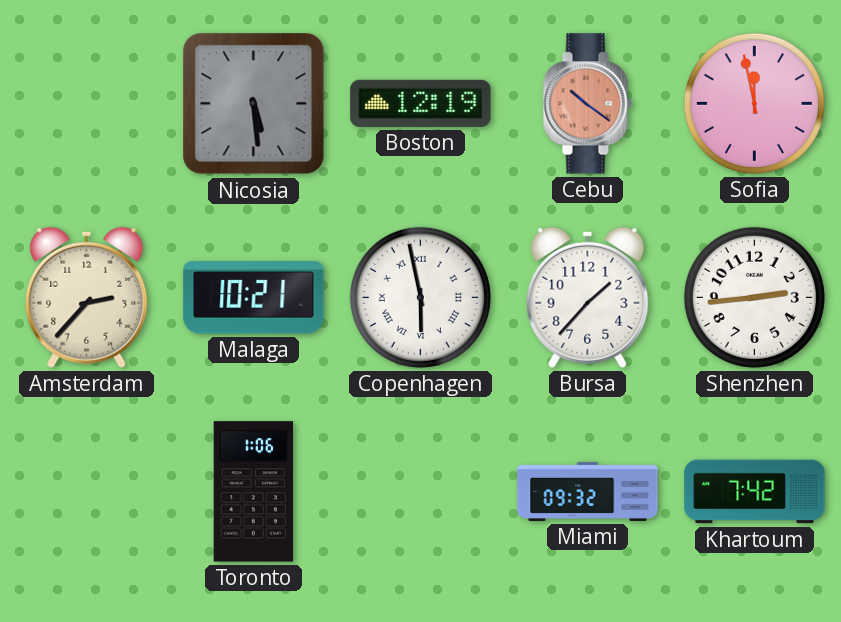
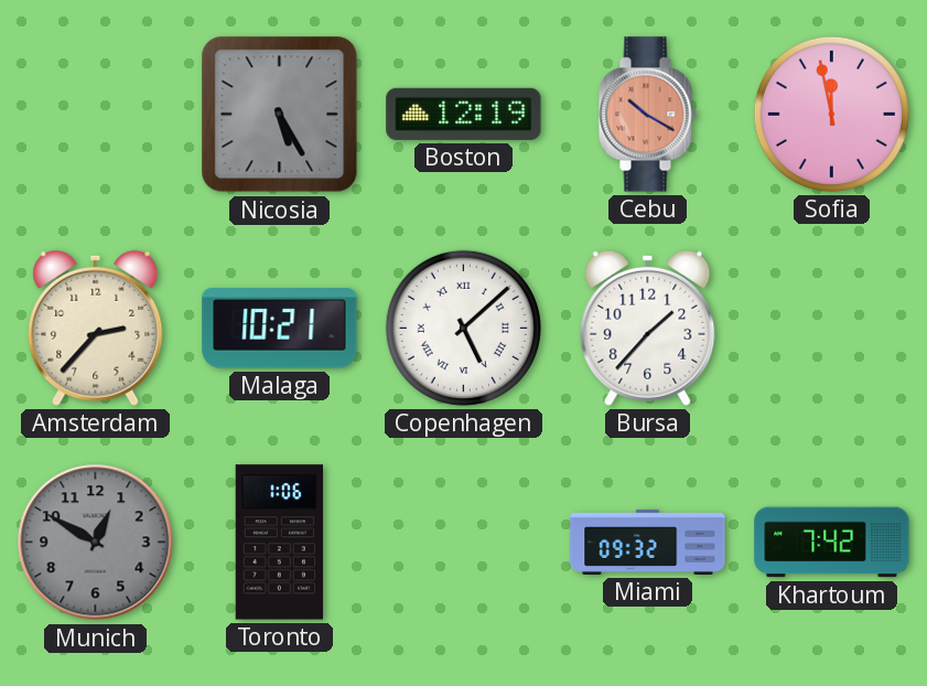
Nicosia: 5:29 -> 5:25
Cebu: 10:21 -> 10:20
Copenhagen: 5:58 -> 5:08
Shenzhen: 2:44 -> none
Munich: none -> 12:50
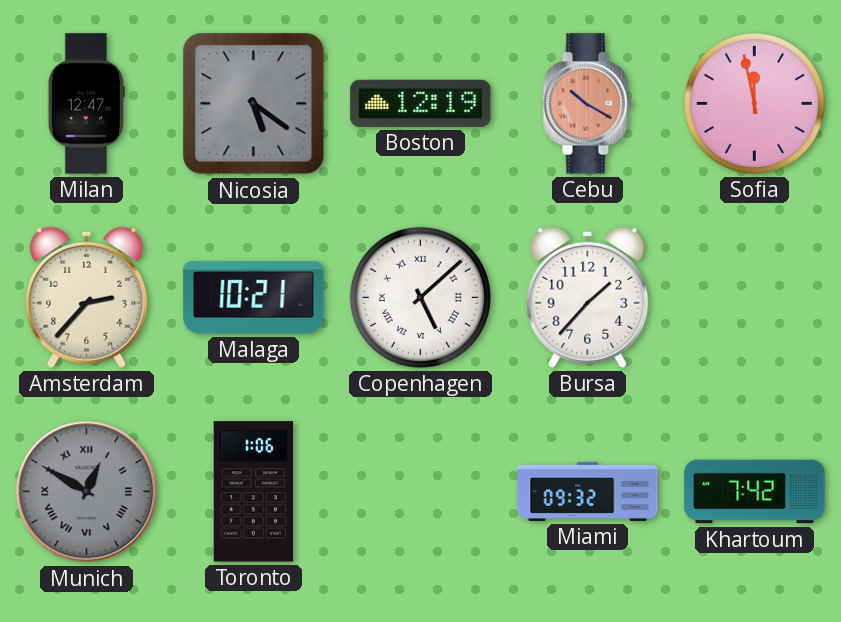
Milan: none -> 12:47
Nicosia: 5:25 -> 5:21
Munich numerals: Arabic -> Roman
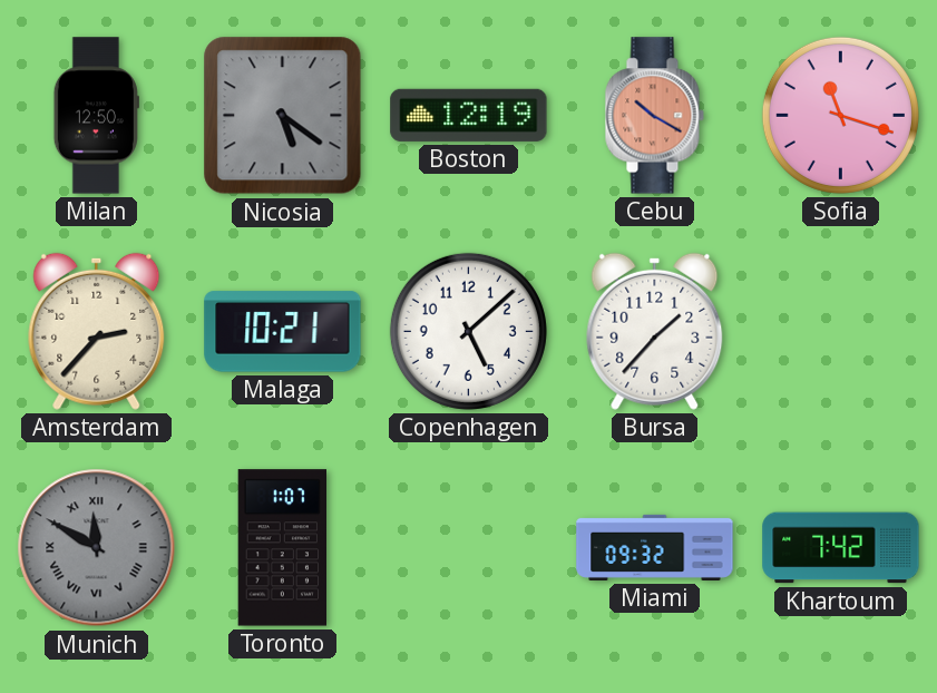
Milan: 12:47 -> 12:50
Sofia: 11:58 -> 11:18
Copenhagen numerals: Roman -> Arabic
Munich: 12:50 -> 11:50
Toronto: 1:06 -> 1:07
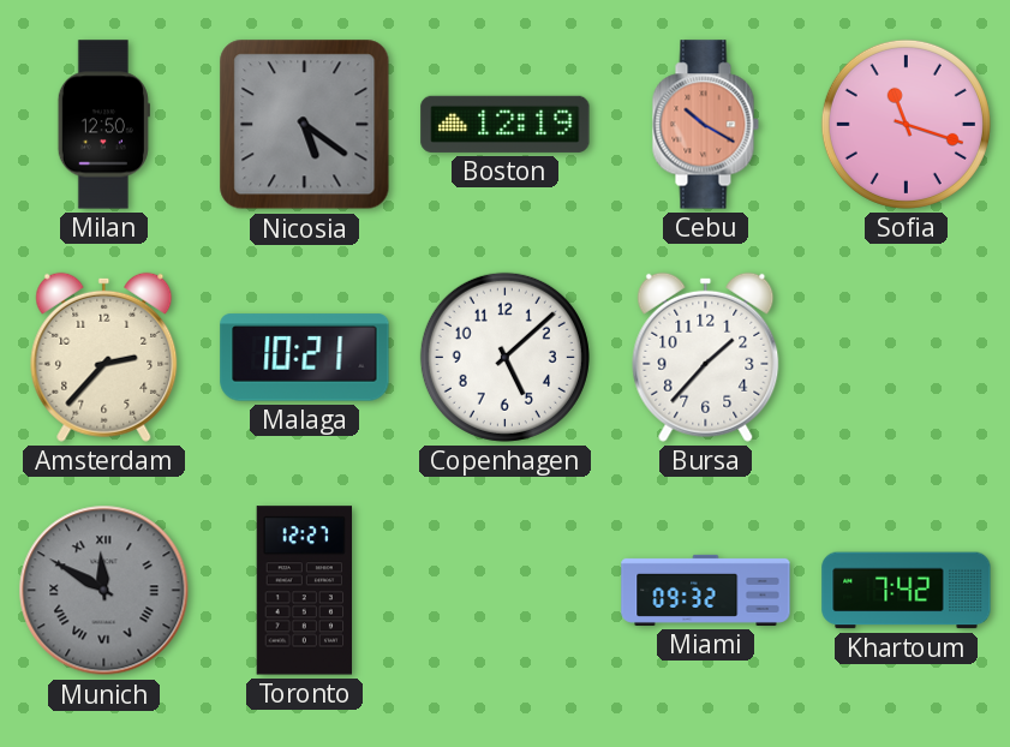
Toronto: 1:07 -> 12:27
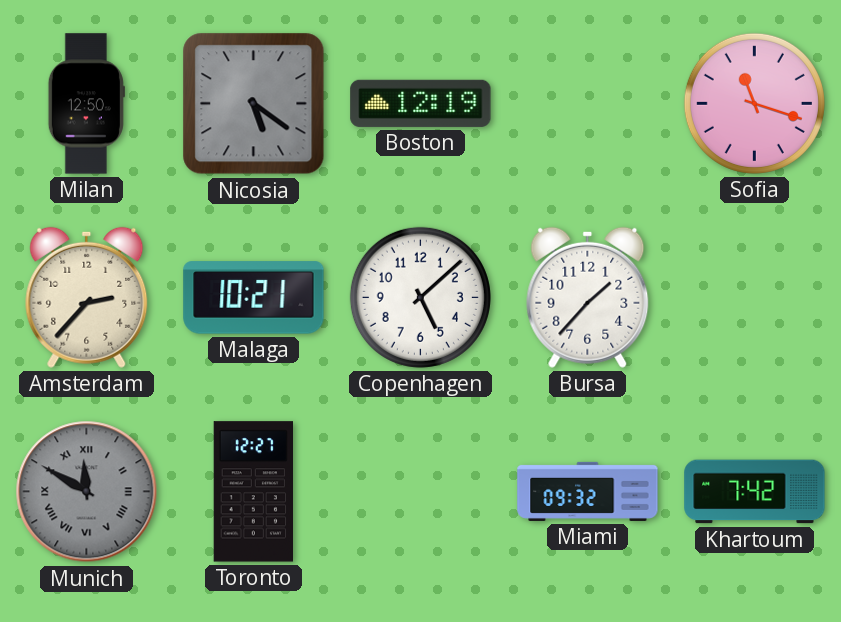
Cebu: 10:20 -> none
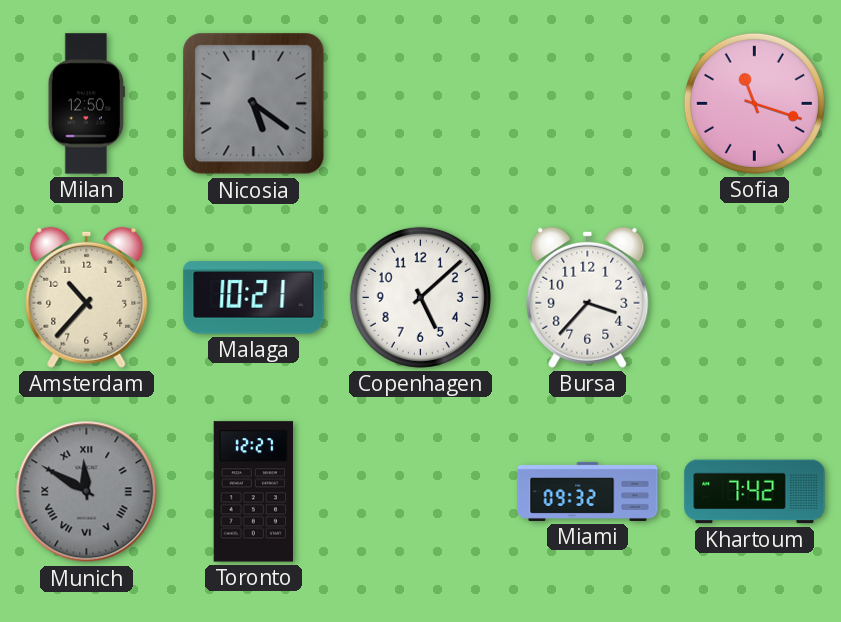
Boston: 12:19 -> none
Amsterdam: 2:37 -> 10:37
Bursa: 1:37 -> 3:37
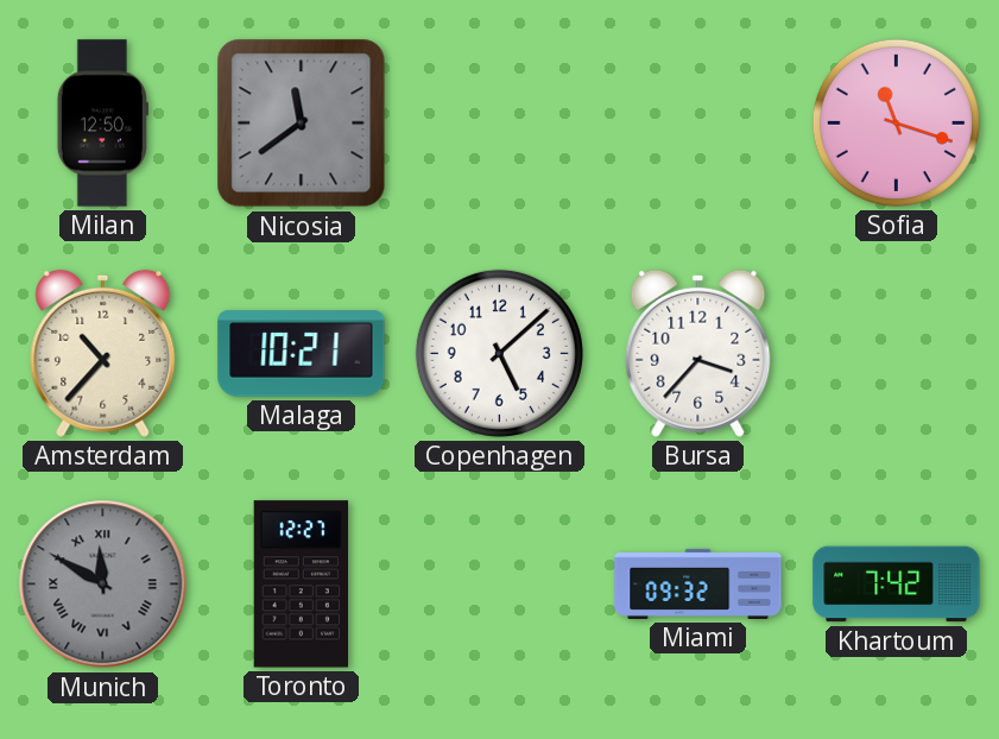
Nicosia: 5:21 -> 11:39
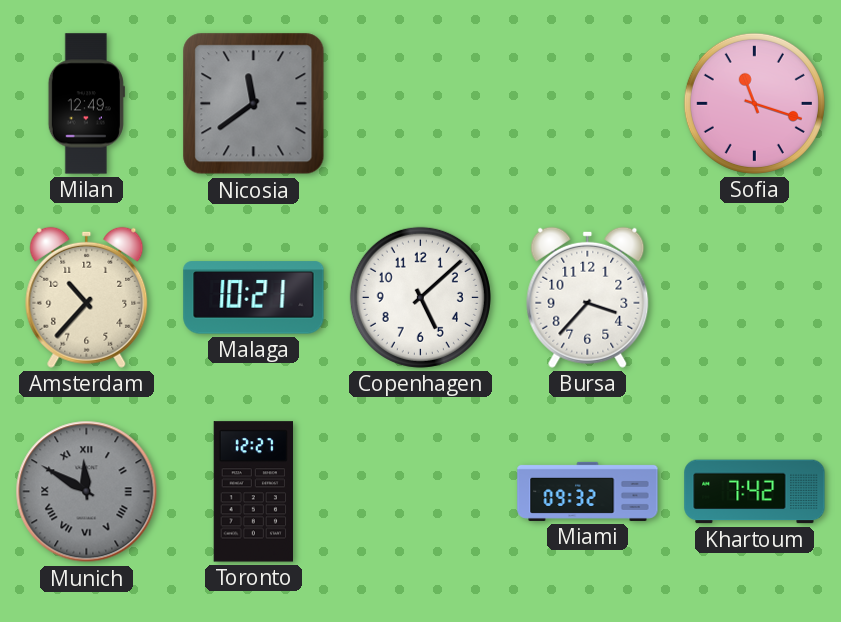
Milan: 12:50 -> 12:49
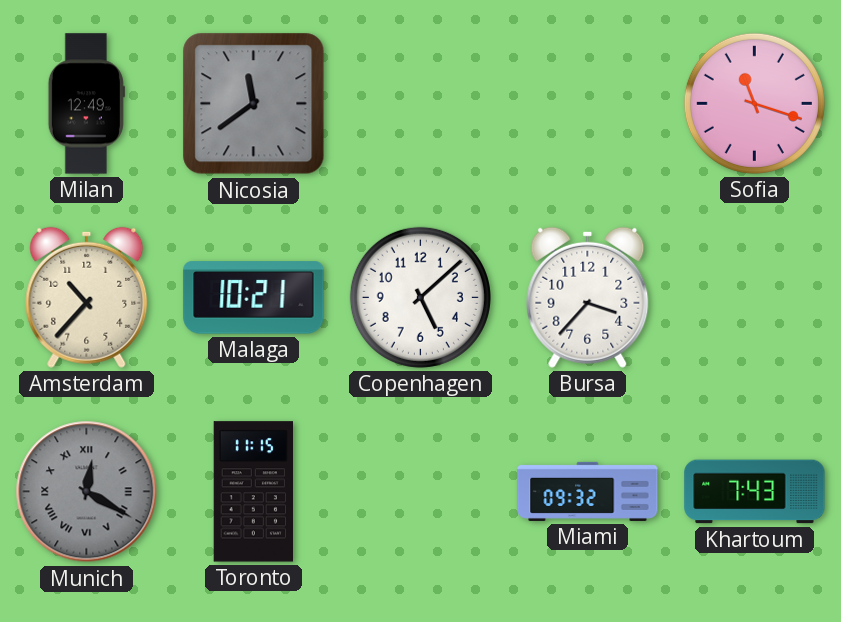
Munich: 11:50 -> 12:20
Toronto: 12:27 -> 11:15
Khartoum: 7:42 -> 7:43
